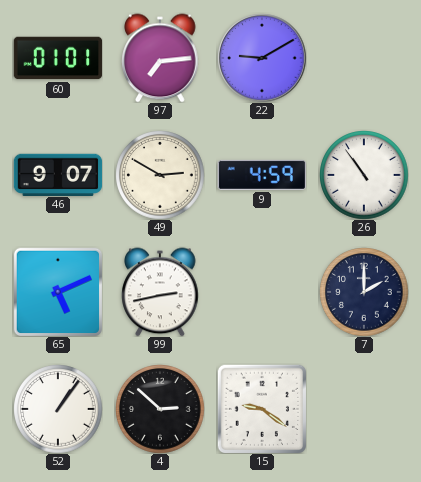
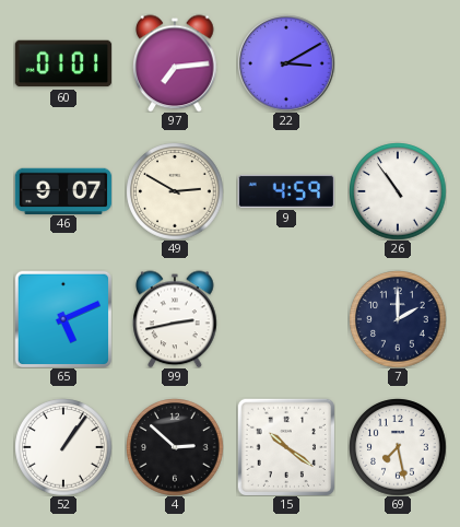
22: 9:10 -> 3:10
15: 9:21 -> 10:21
69: none -> 7:28
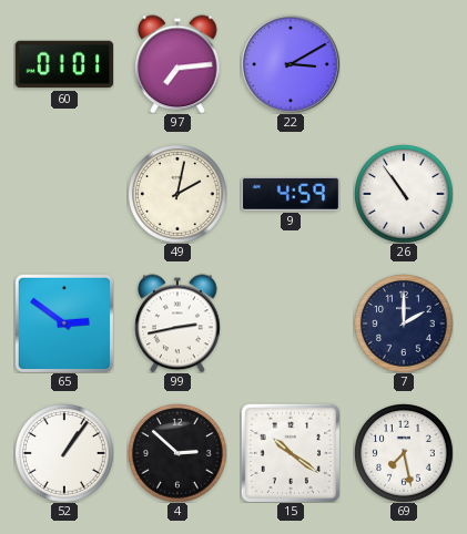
46: 9:07 -> none
49: 2:50 -> 2:02
65: 5:11 -> 2:51
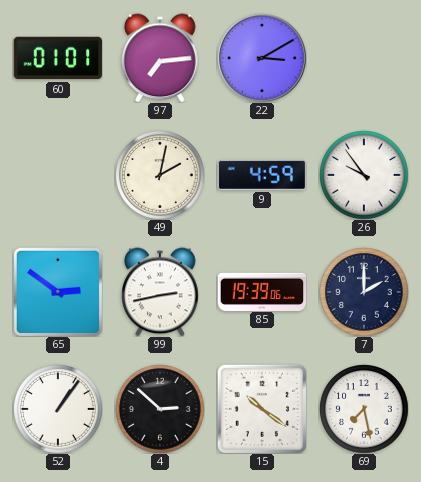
26: 10:54 -> 9:54
85: none -> 19:39
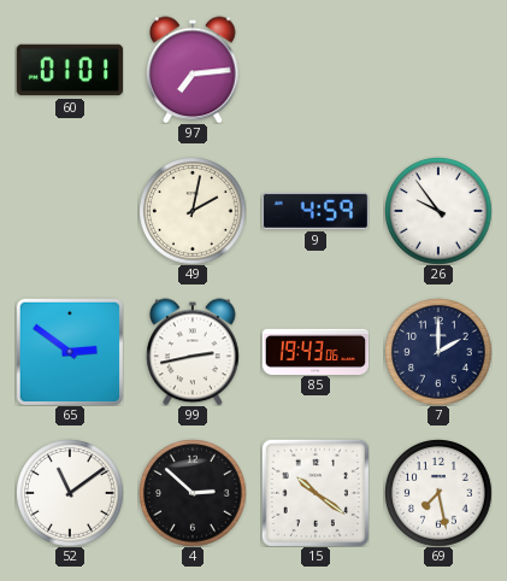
22: 3:10 -> none
85: 19:39 -> 19:43
52: 1:06 -> 11:09
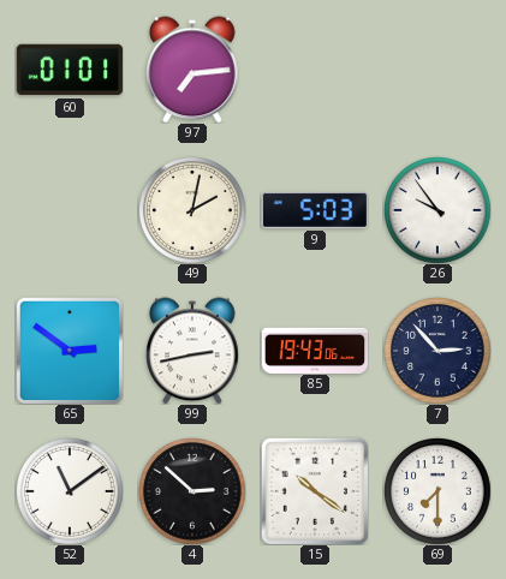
9: 4:59 -> 5:03
7: 2:00 -> 2:53
69: 7:28 -> 7:30
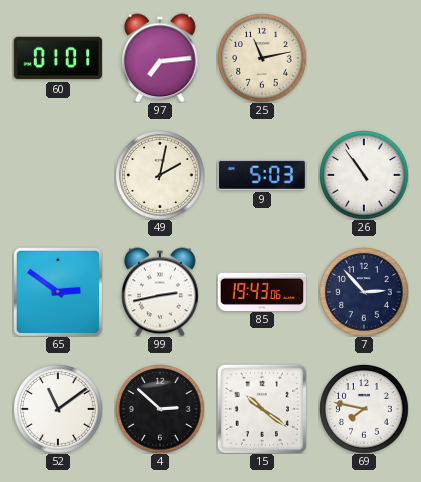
25: none -> 11:13
26: 9:54 -> 10:54
69: 7:30 -> 7:47
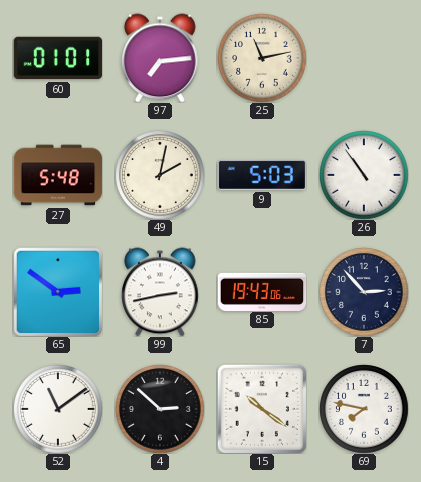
27: none -> 5:48
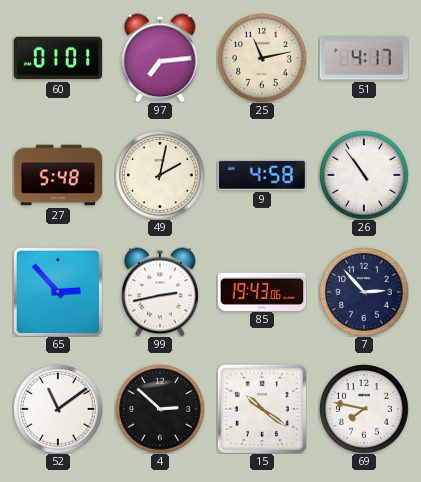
51: none -> 4:17
9: 5:03 -> 4:58
65: 2:51 -> 2:53
